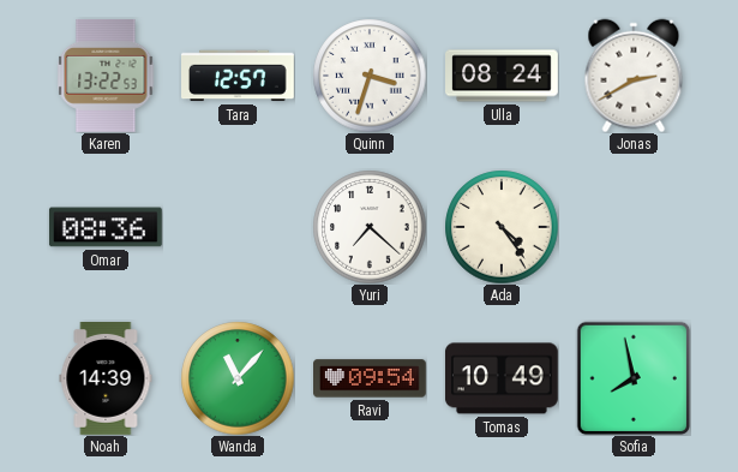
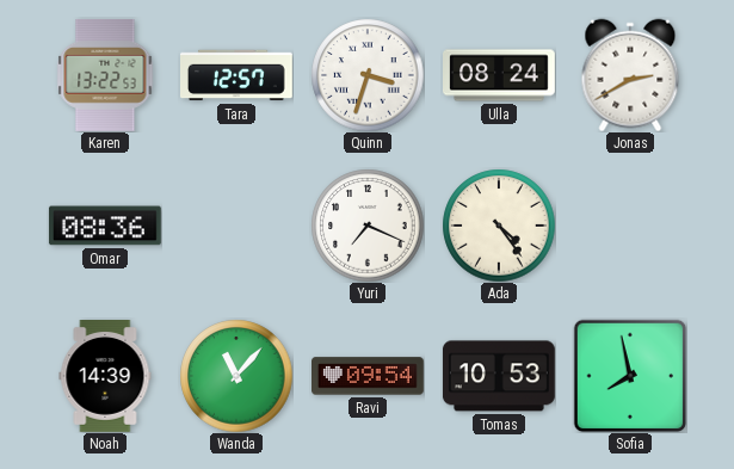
Yuri: 7:22 -> 7:19
Tomas: 10:49 -> 10:53
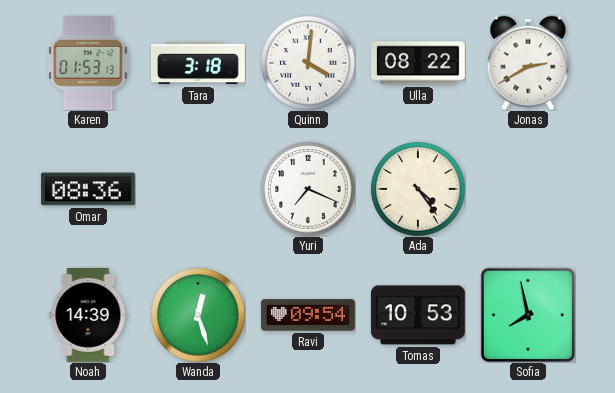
Karen: 13:22 -> 01:53
Tara: 12:57 -> 3:18
Quinn: 3:33 -> 4:01
Ulla: 08:24 -> 08:22
Wanda: 11:07 -> 12:27
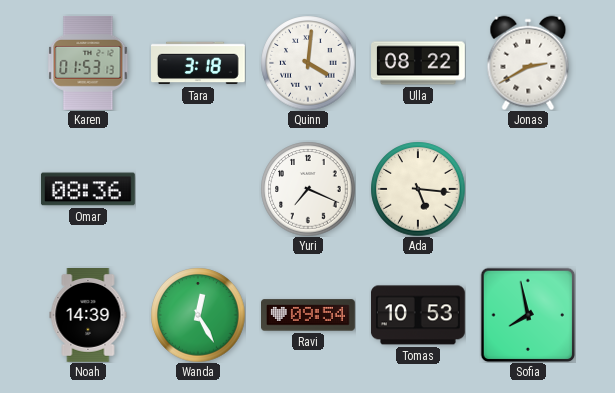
Ada: 4:24 -> 5:16
Wanda: 12:27 -> 12:25
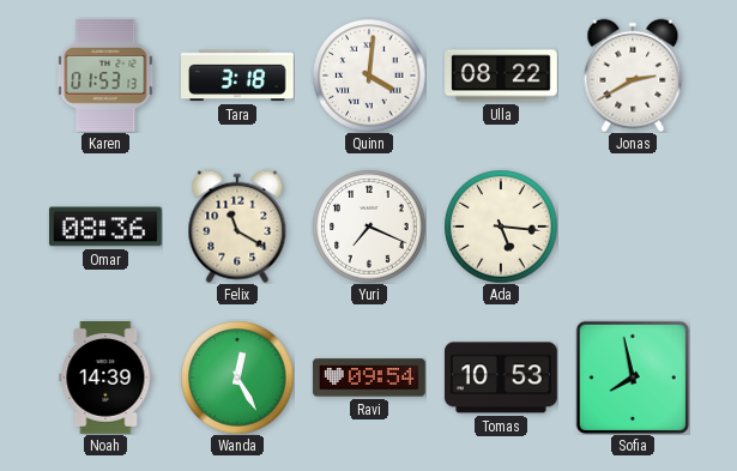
Felix: none -> 11:20
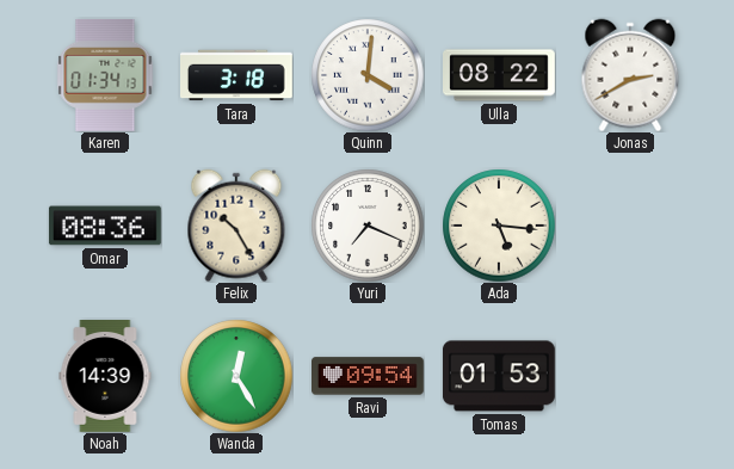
Karen: 01:53 -> 01:34
Felix: 11:20 -> 10:25
Tomas: 10:53 -> 01:53
Sofia: 7:58 -> none
